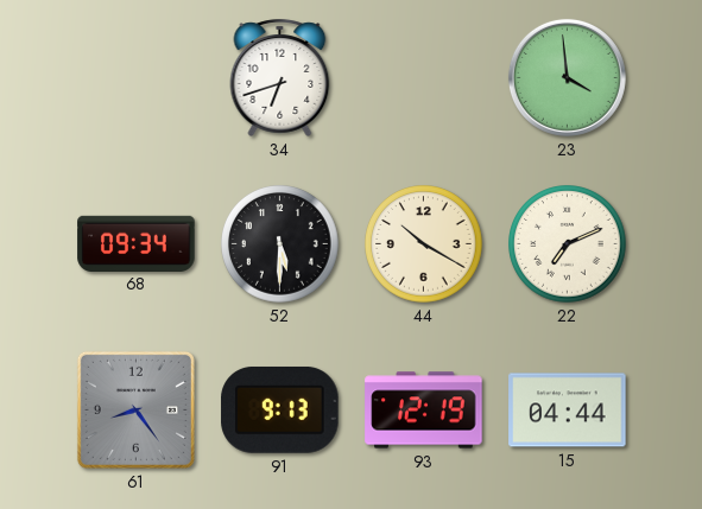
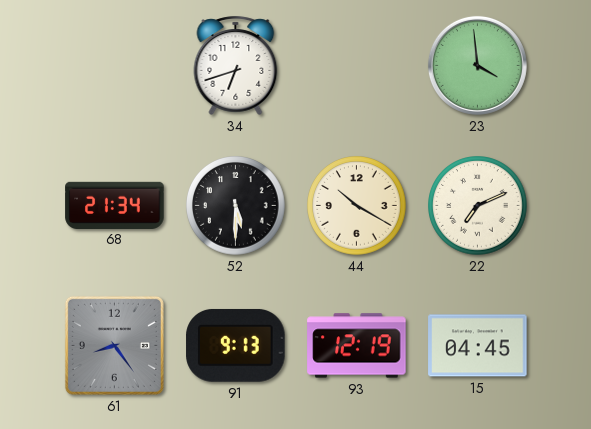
68: 09:34 -> 21:34
15: 04:44 -> 04:45
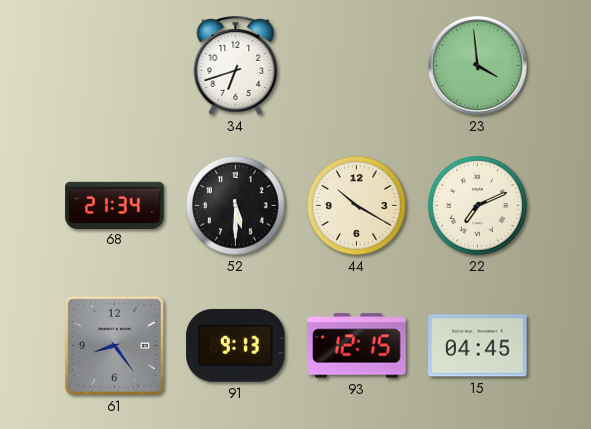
93: 12:19 -> 12:15
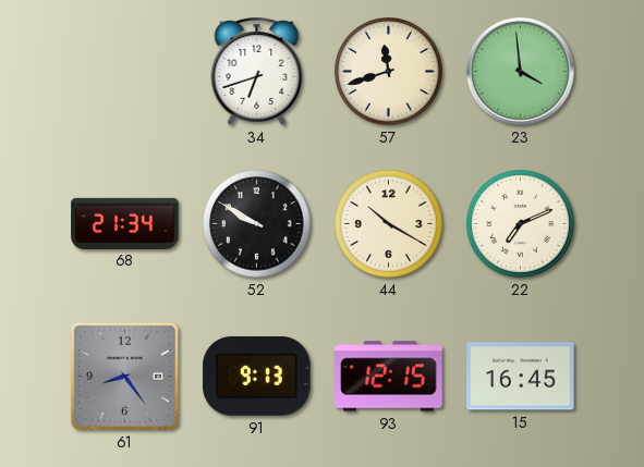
57: none -> 11:42
52: 5:30 -> 9:50
15: 04:45 -> 16:45
